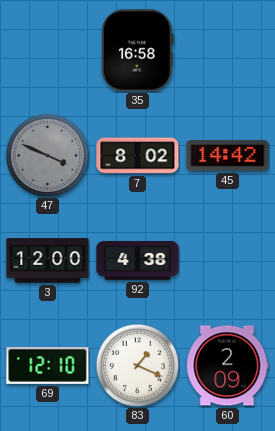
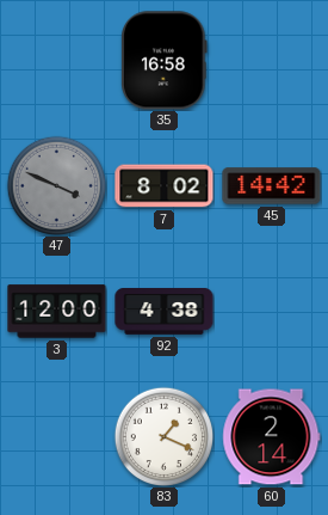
69: 12:10 -> none
60: 2:09 -> 2:14
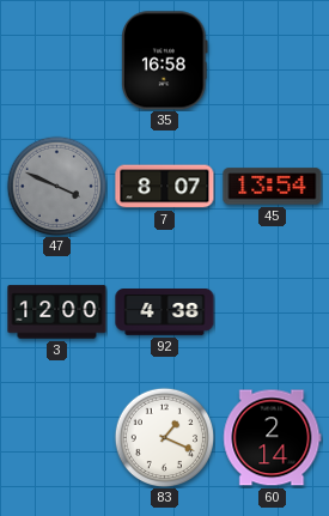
7: 8:02 -> 8:07
45: 14:42 -> 13:54
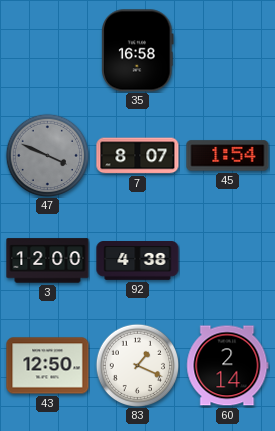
45: 13:54 -> 1:54
43: none -> 12:50
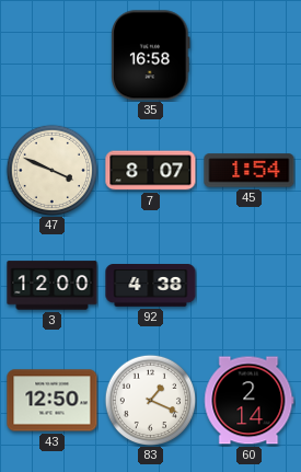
47 dial: grey -> cream
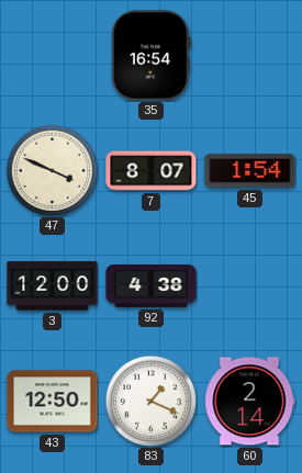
35: 16:58 -> 16:54
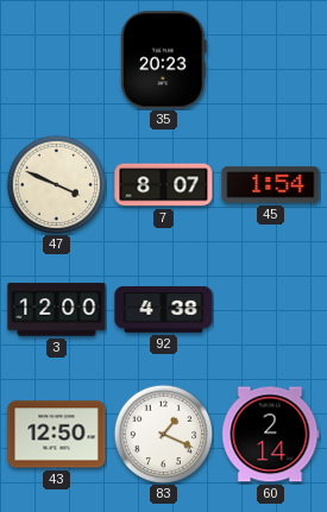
35: 16:54 -> 20:23
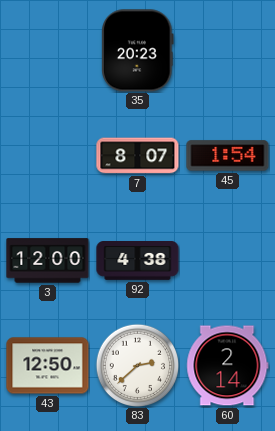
47: 3:49 -> none
83: 1:19 -> 2:38
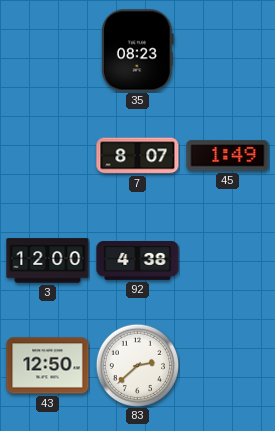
35: 20:23 -> 08:23
45: 1:54 -> 1:49
60: 2:14 -> none
